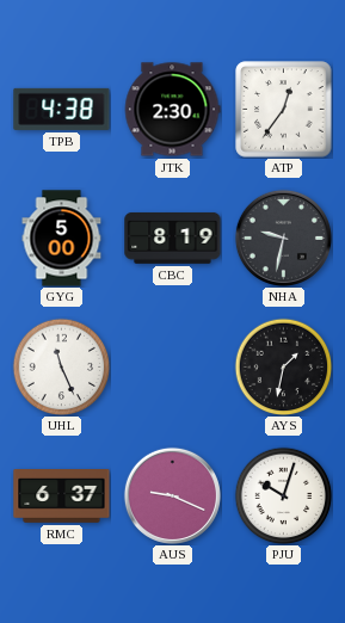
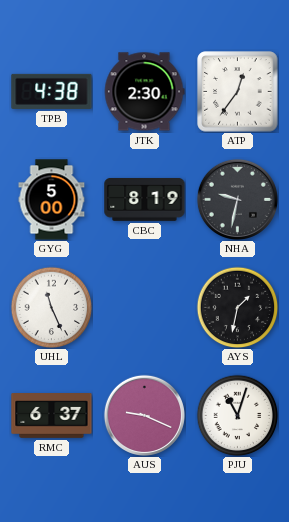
PJU: 10:03 -> 11:03
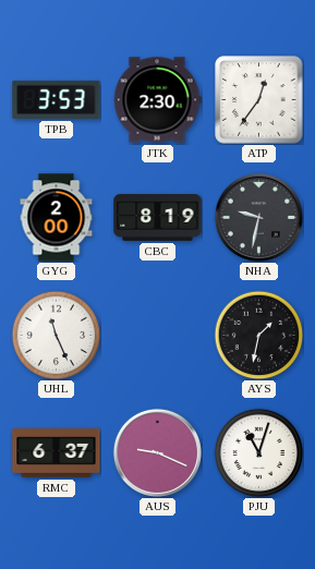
TPB: 4:38 -> 3:53
GYG: 5:00 -> 2:00
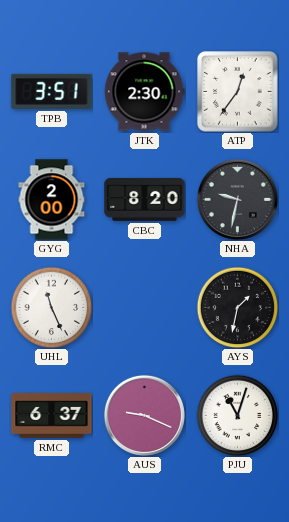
TPB: 3:53 -> 3:51
CBC: 8:19 -> 8:20
